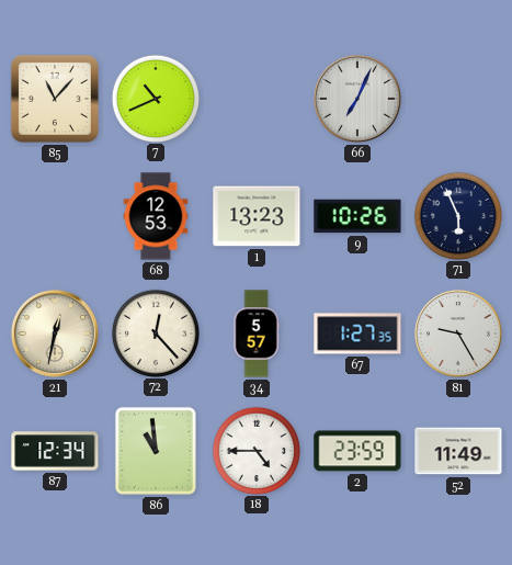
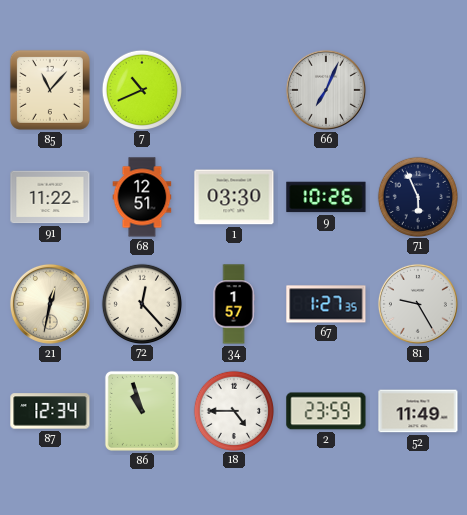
91: none -> 11:22
68: 12:53 -> 12:51
1: 13:23 -> 03:30
34: 5:57 -> 1:57
86: 10:59 -> 10:57
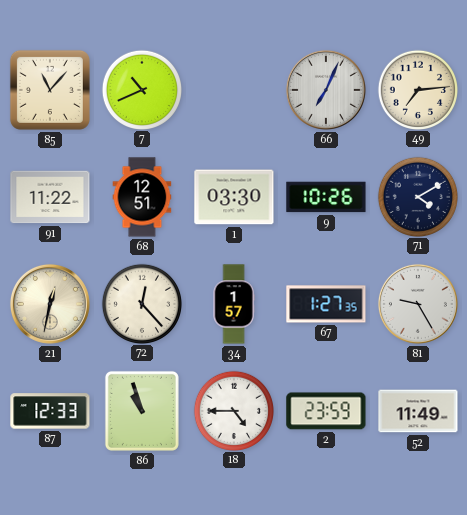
49: none -> 7:14
71: 5:56 -> 4:10
87: 12:34 -> 12:33
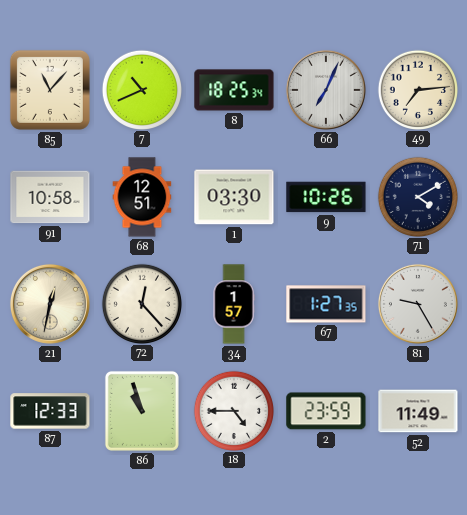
8: none -> 18:25
91: 11:22 -> 10:58
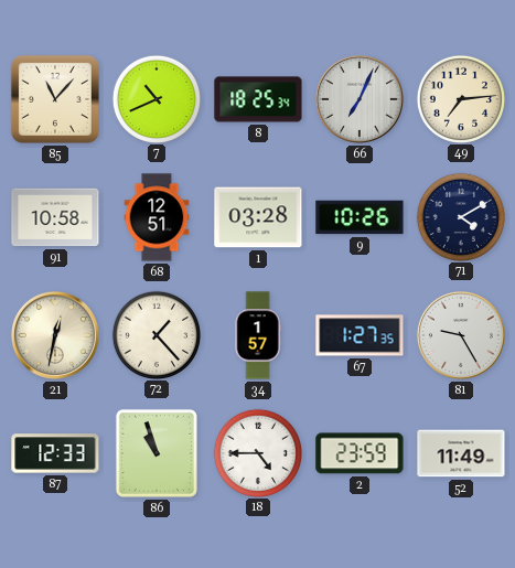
1: 03:30 -> 03:28
72: 12:23 -> 1:23
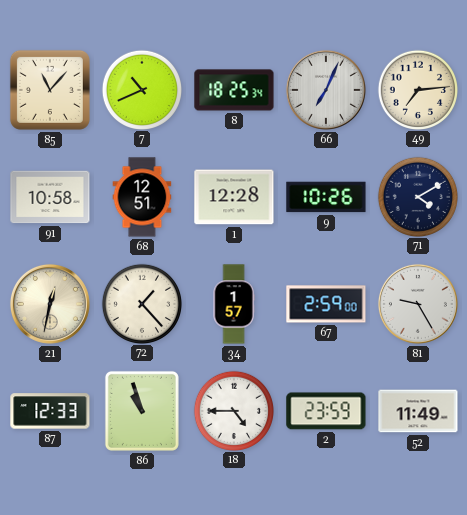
1: 03:28 -> 12:28
67: 1:27 -> 2:59
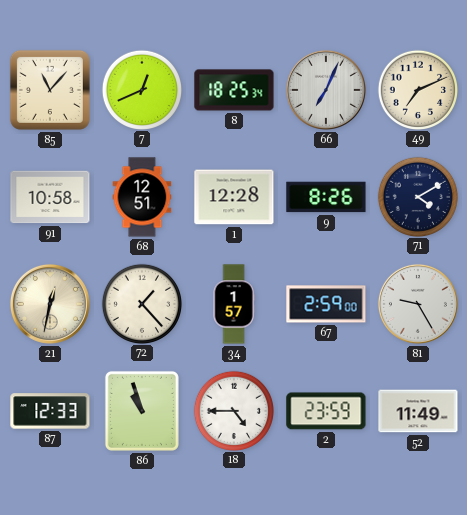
7: 10:41 -> 12:41
49: 7:14 -> 7:11
9: 10:26 -> 8:26
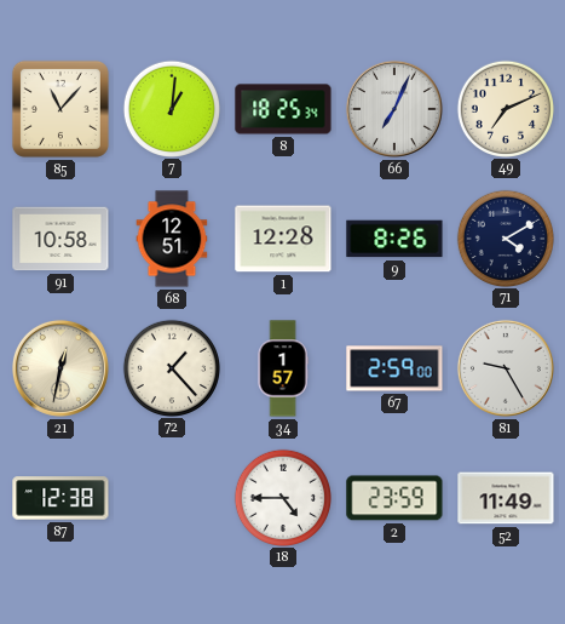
7: 12:41 -> 1:01
87: 12:33 -> 12:38
86: 10:57 -> none
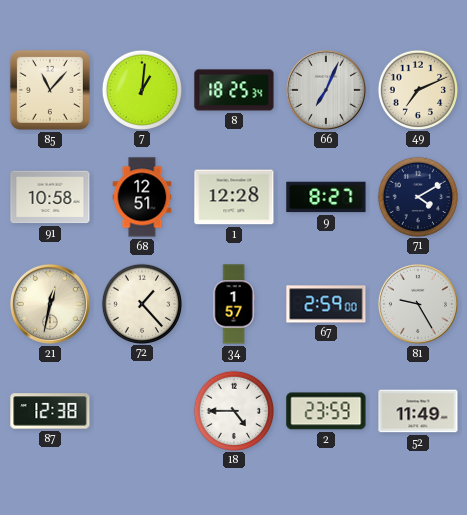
9: 8:26 -> 8:27
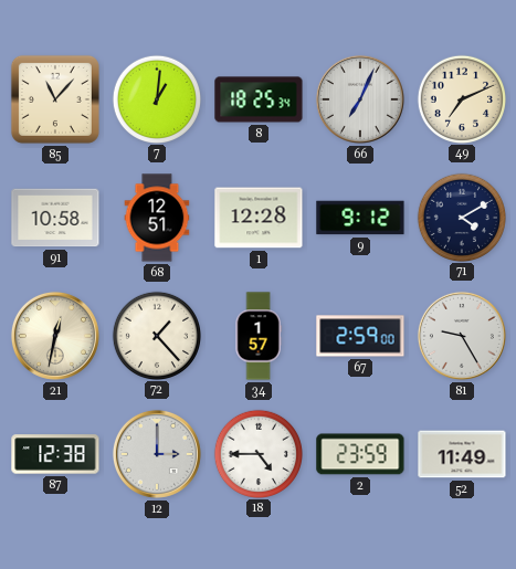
9: 8:27 -> 9:12
12: none -> 3:00
